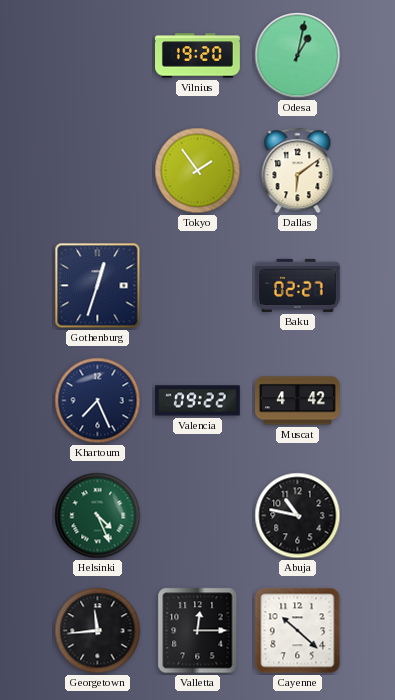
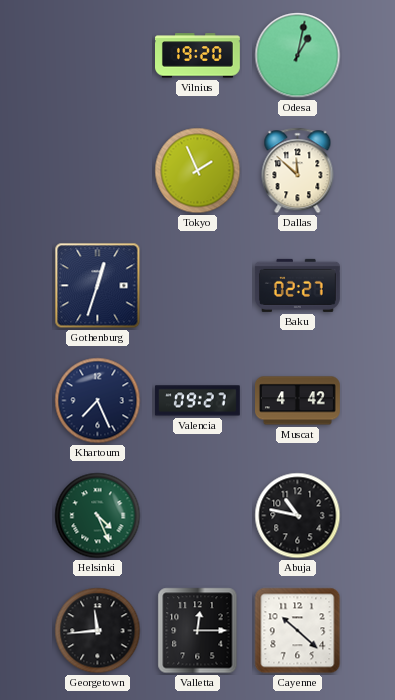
Tokyo: 1:54 -> 1:56
Dallas: 6:09 -> 11:52
Valencia: 09:22 -> 09:27
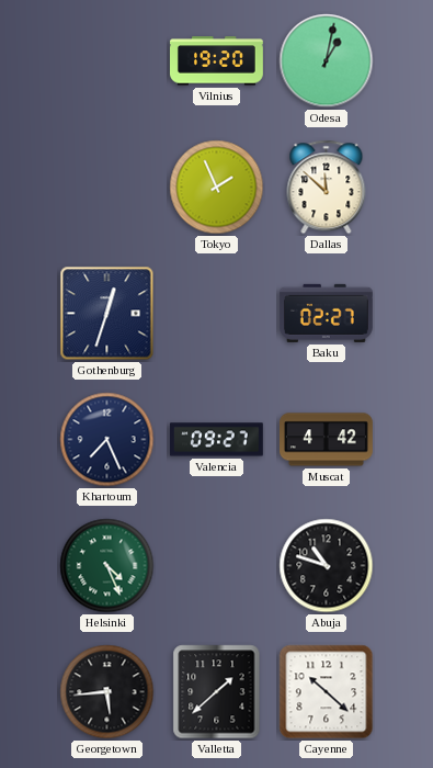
Abuja: 10:47 -> 10:48
Georgetown: 11:44 -> 5:44
Valletta: 12:15 -> 1:38
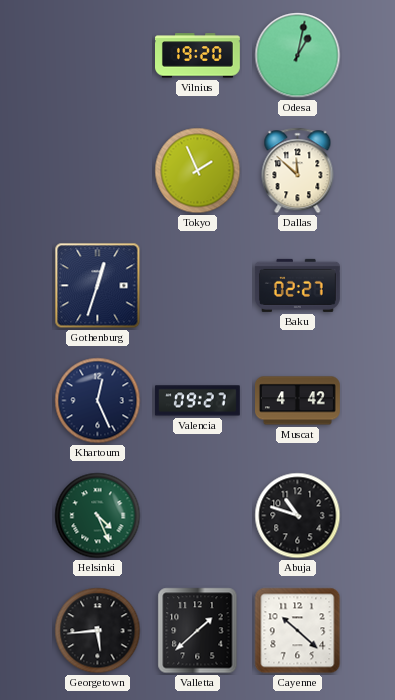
Khartoum: 7:26 -> 12:26
